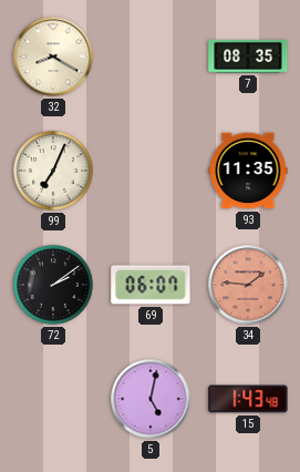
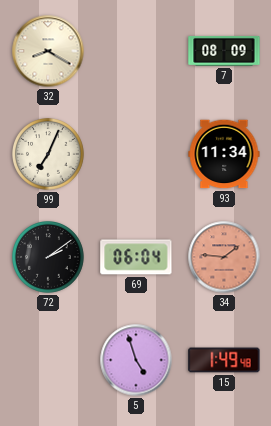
7: 08:35 -> 08:09
93: 11:35 -> 11:34
69: 06:07 -> 06:04
5: 5:02 -> 4:57
15: 1:43 -> 1:49
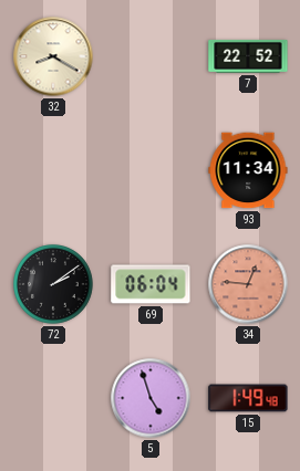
7: 08:09 -> 22:52
99: 7:04 -> none
34: 1:46 -> 12:46
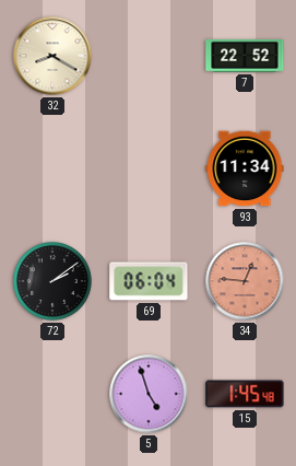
15: 1:49 -> 1:45
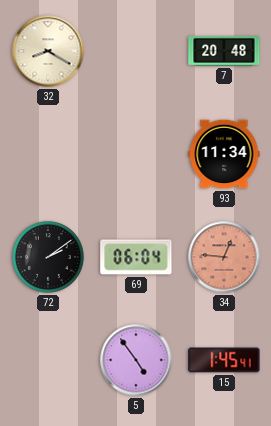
7: 22:52 -> 20:48
5: 4:57 -> 4:54
15: 1:45:48 -> 1:45:41
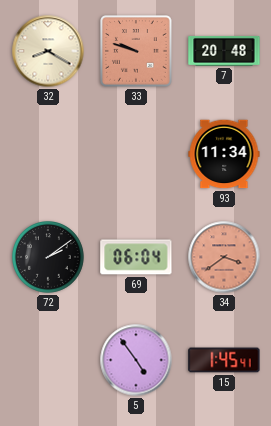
33: none -> 9:48
34: 12:46 -> 3:39
